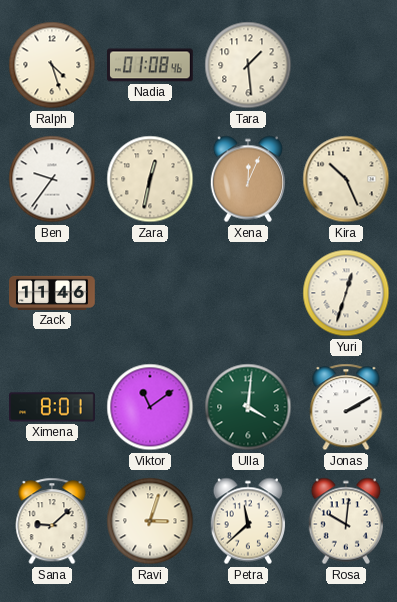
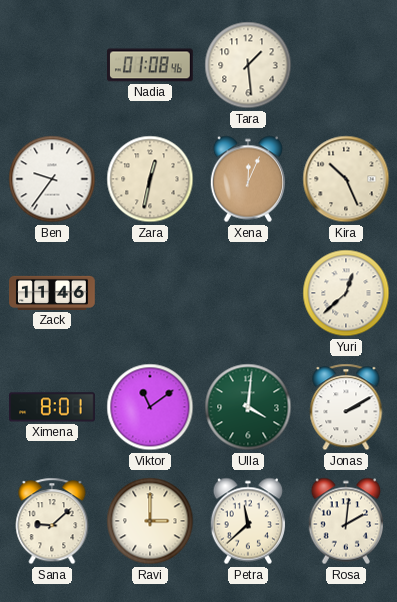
Ralph: 4:27 -> none
Yuri: 12:33 -> 12:38
Ravi: 3:03 -> 3:00
Rosa: 10:01 -> 2:01
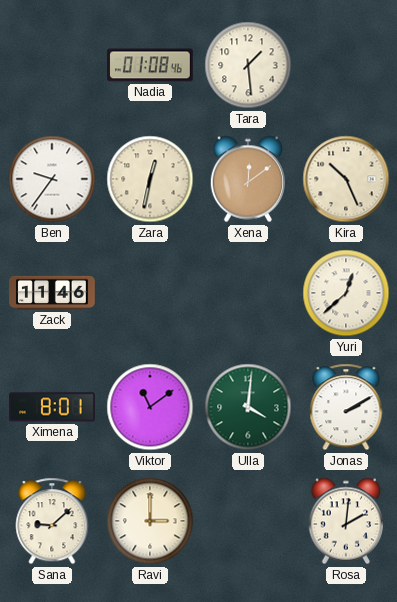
Xena: 12:04 -> 12:09
Petra: 11:38 -> none
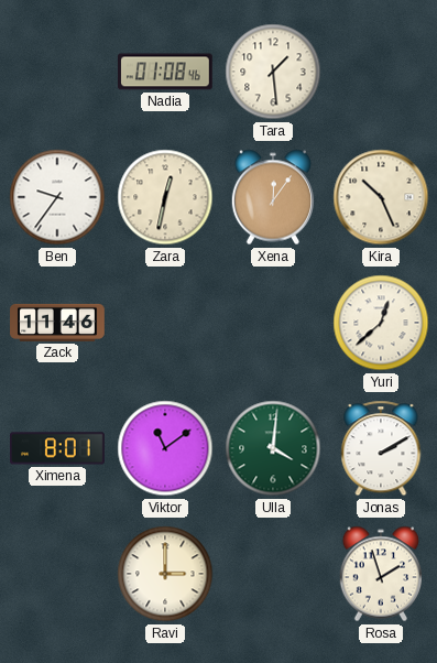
Xena: 12:09 -> 12:06
Sana: 9:08 -> none
Rosa: 2:01 -> 1:57
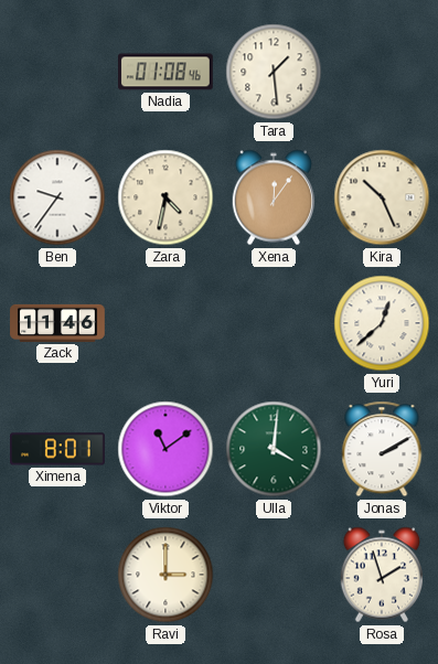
Zara: 12:32 -> 4:32
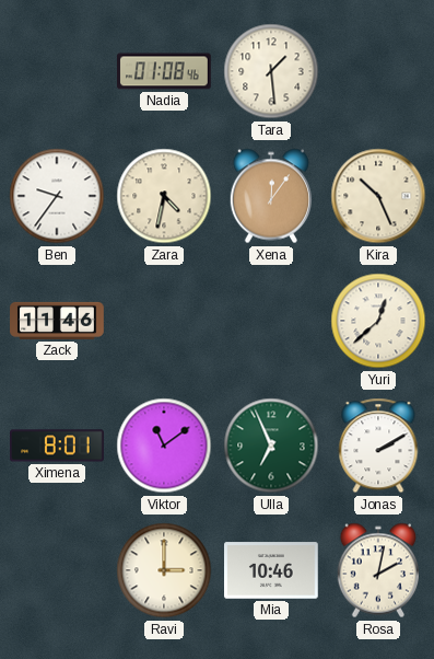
Ulla: 4:01 -> 6:56
Mia: none -> 10:46
Rosa: 1:57 -> 2:02
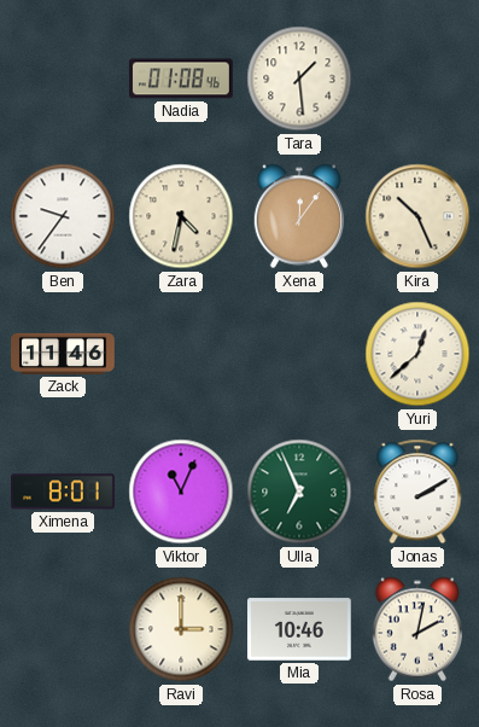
Viktor: 11:09 -> 11:04
